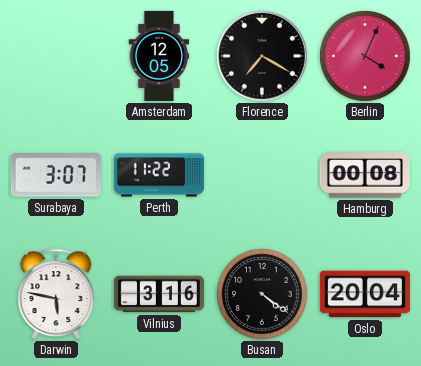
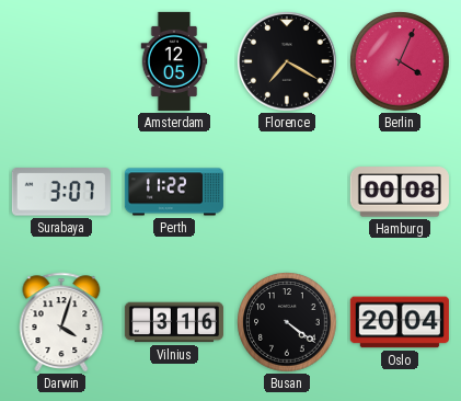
Darwin: 5:47 -> 4:03
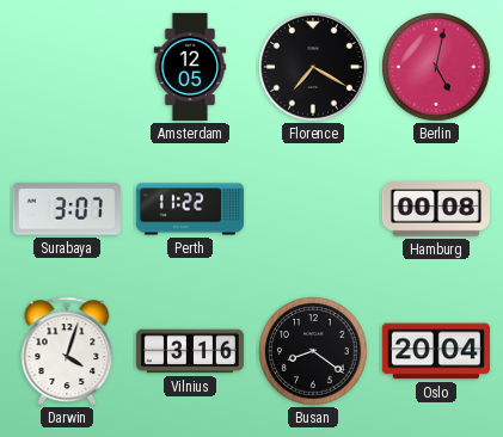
Berlin: 4:04 -> 5:02
Busan: 4:21 -> 8:21
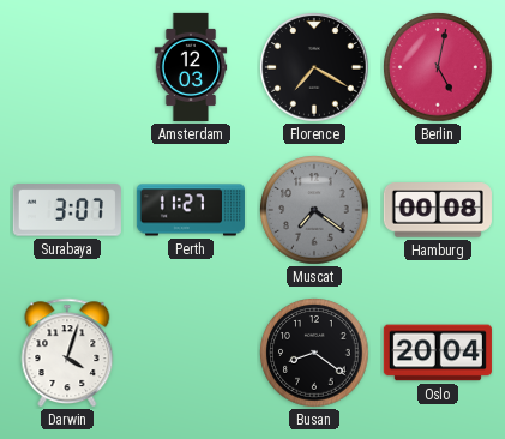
Amsterdam: 12:05 -> 12:03
Perth: 11:22 -> 11:27
Muscat: none -> 7:21
Vilnius: 3:16 -> none
